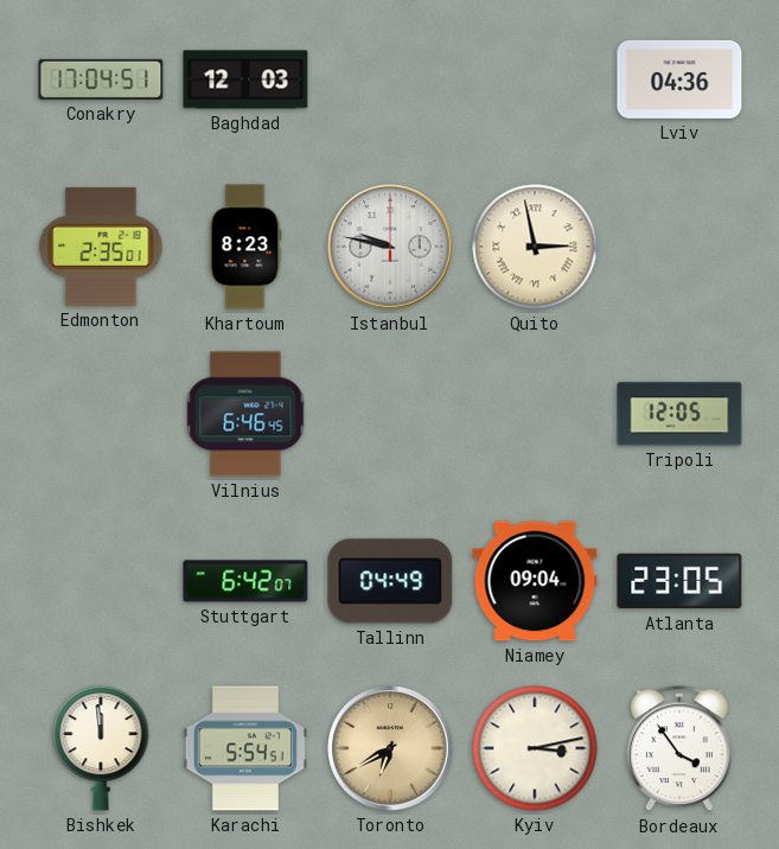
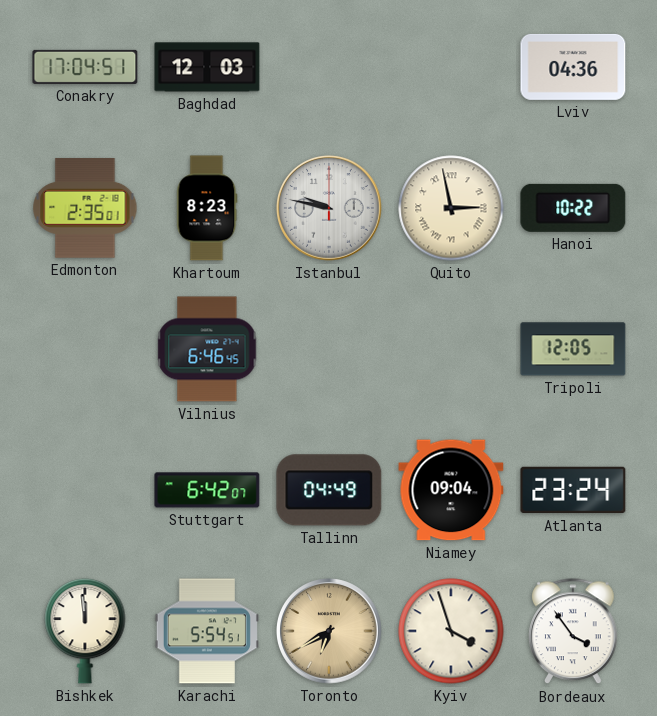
Hanoi: none -> 10:22
Atlanta: 23:05 -> 23:24
Kyiv: 3:13 -> 3:57
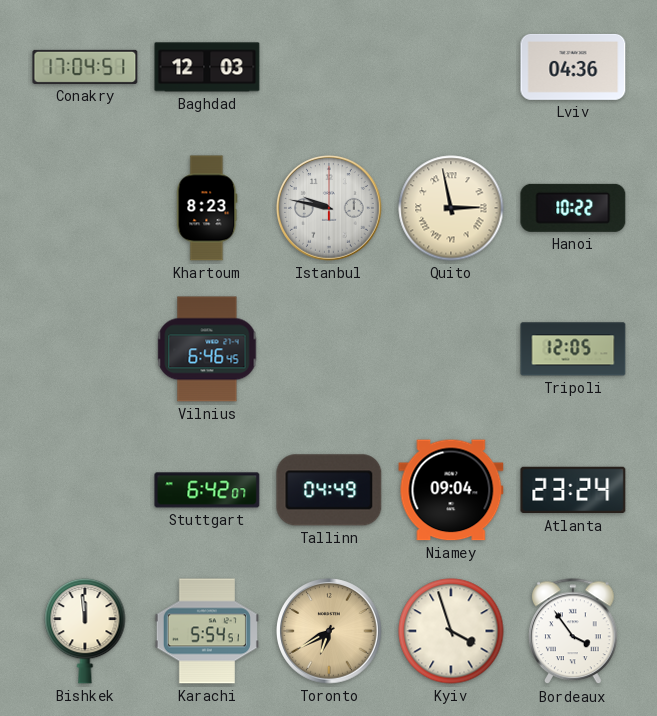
Edmonton: 2:35 -> none
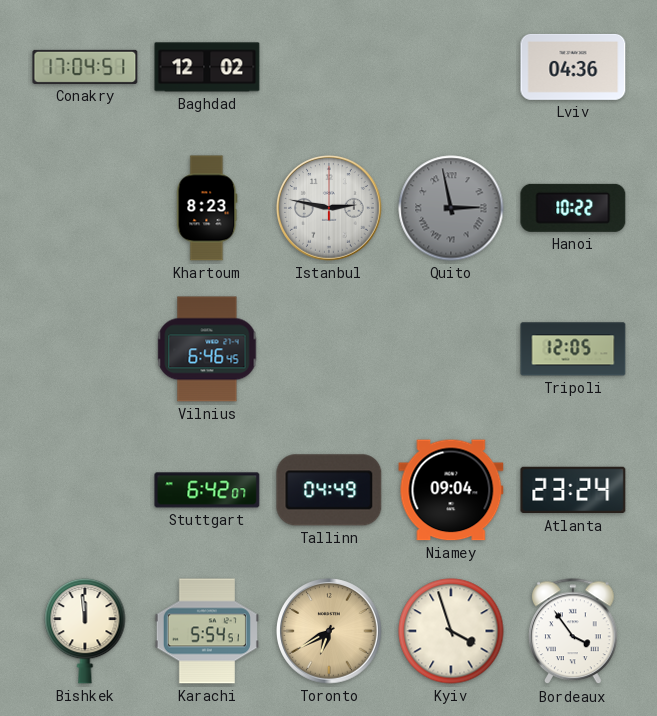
Baghdad: 12:03 -> 12:02
Istanbul: 9:47 -> 2:47
Quito dial: cream -> grey
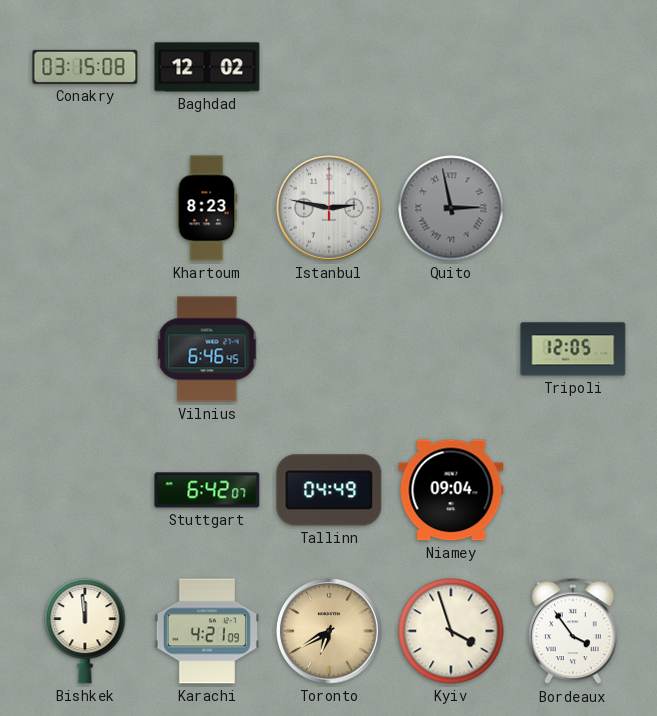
Conakry: 17:04 -> 03:15
Lviv: 04:36 -> none
Hanoi: 10:22 -> none
Atlanta: 23:24 -> none
Karachi: 5:54 -> 4:21
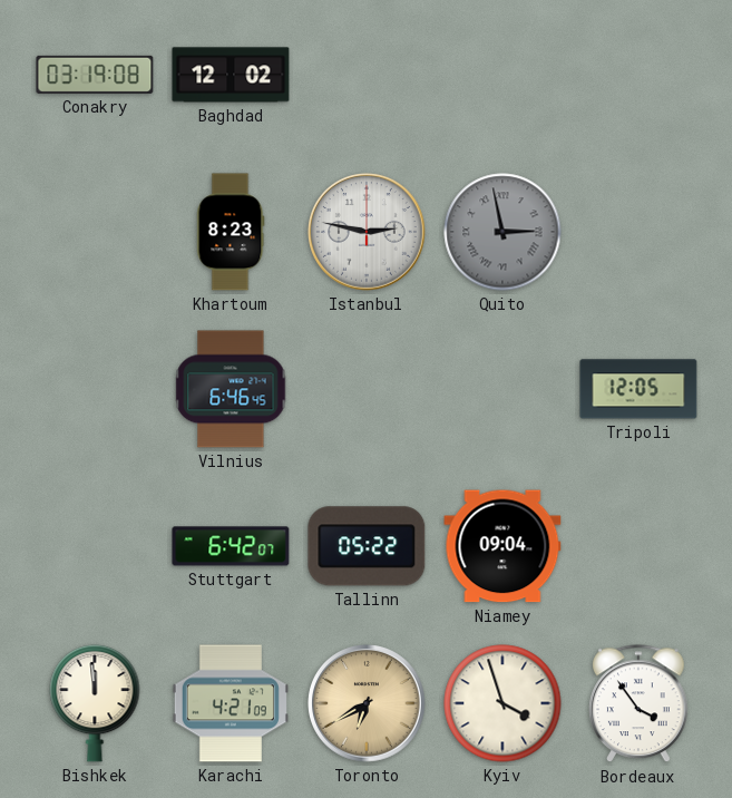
Conakry: 03:15 -> 03:19
Tallinn: 04:49 -> 05:22
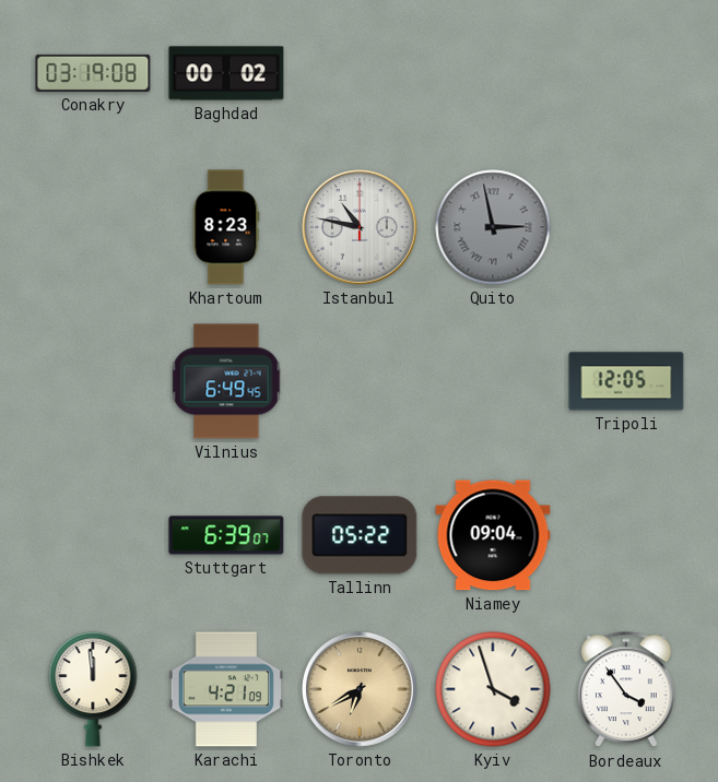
Baghdad: 12:02 -> 00:02
Istanbul: 2:47 -> 10:47
Vilnius: 6:46 -> 6:49
Stuttgart: 6:42 -> 6:39
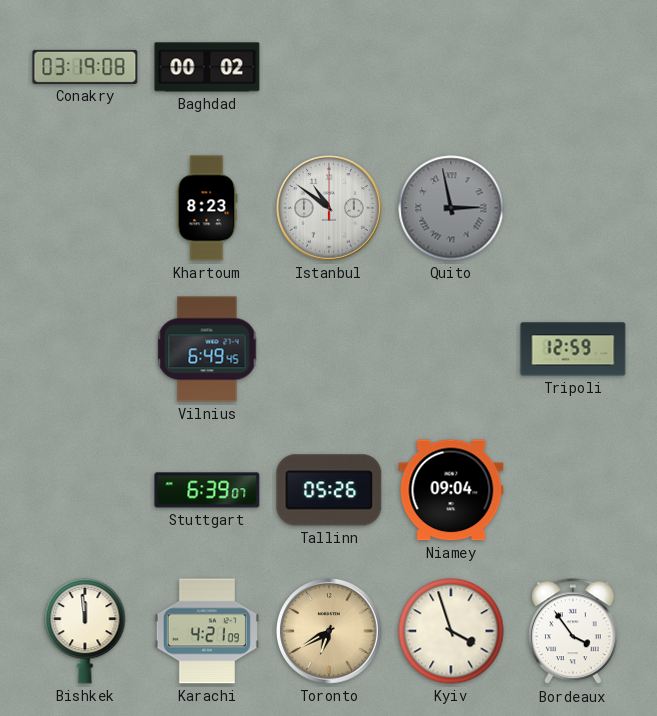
Istanbul: 10:47 -> 10:51
Tripoli: 12:05 -> 12:59
Tallinn: 05:22 -> 05:26
